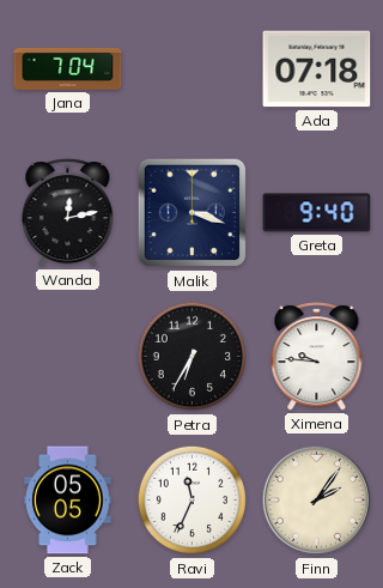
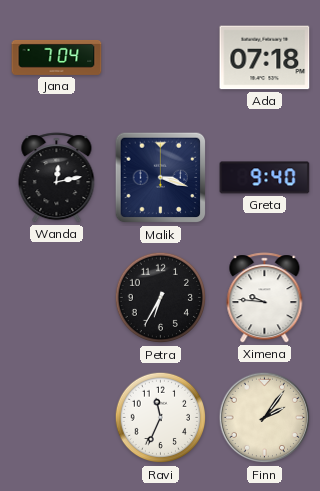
Zack: 05:05 -> none
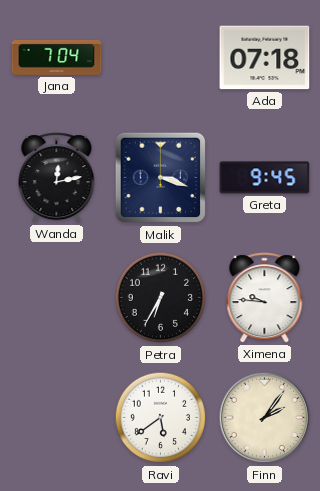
Greta: 9:40 -> 9:45
Ravi: 11:34 -> 5:39
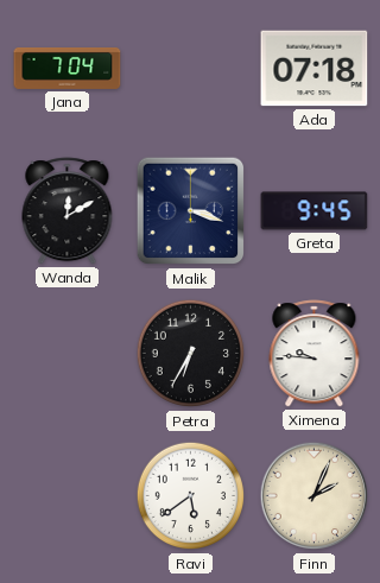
Wanda: 12:13 -> 12:10
Finn: 2:06 -> 2:04
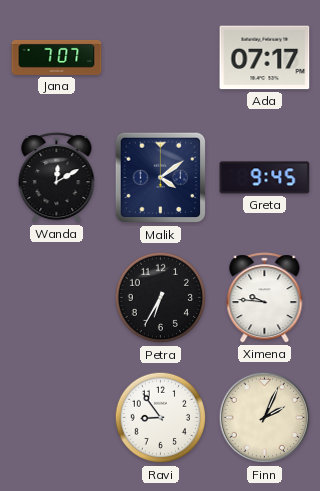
Jana: 7:04 -> 7:07
Ada: 07:18 -> 07:17
Malik: 3:18 -> 4:09
Ravi: 5:39 -> 8:54
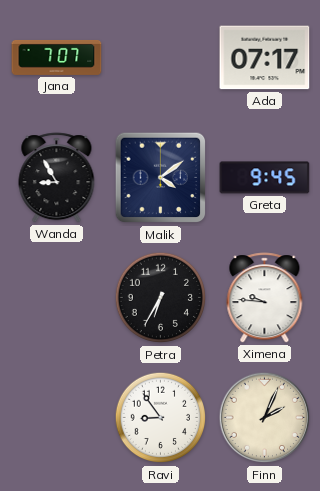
Wanda: 12:10 -> 8:55
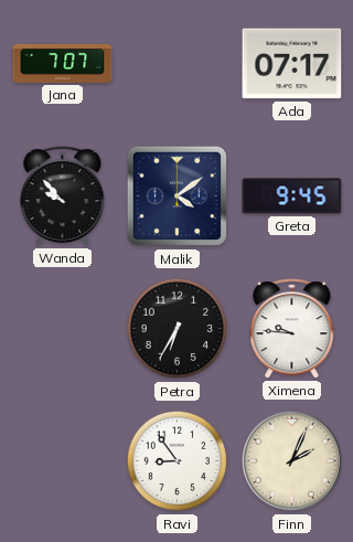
Wanda: 8:55 -> 9:53
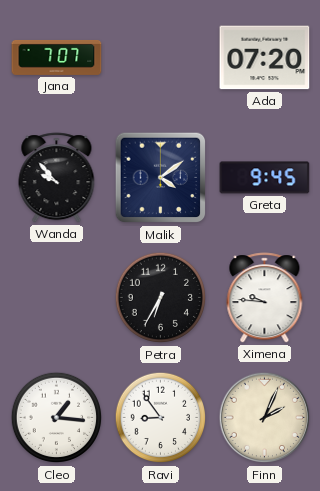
Ada: 07:17 -> 07:20
Cleo: none -> 1:16
